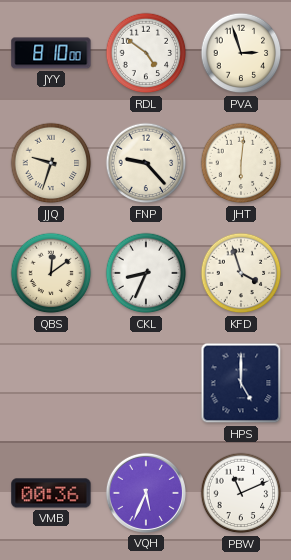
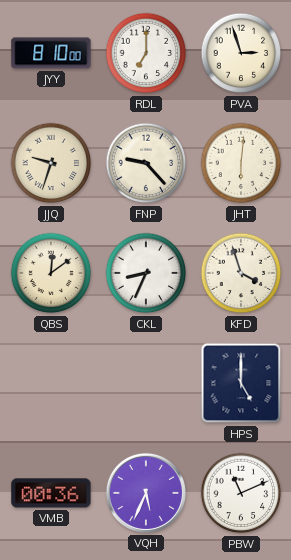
RDL: 4:51 -> 7:00
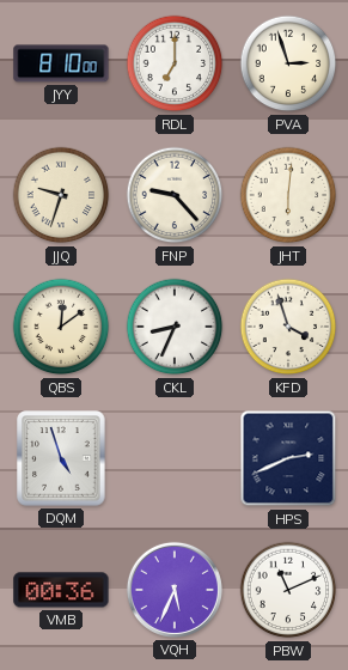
DQM: none -> 4:57
HPS: 5:00 -> 2:41
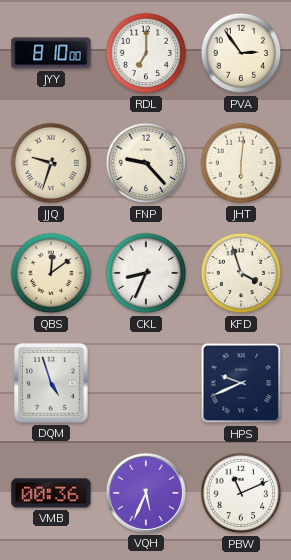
PVA: 2:57 -> 2:54
HPS: 2:41 -> 9:41
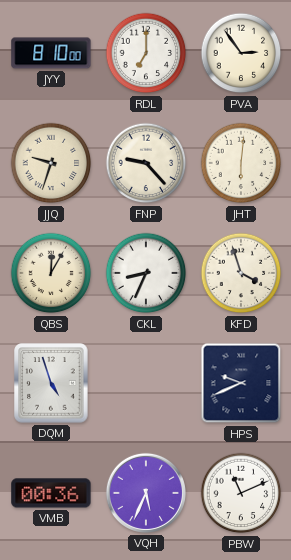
QBS: 12:09 -> 12:05
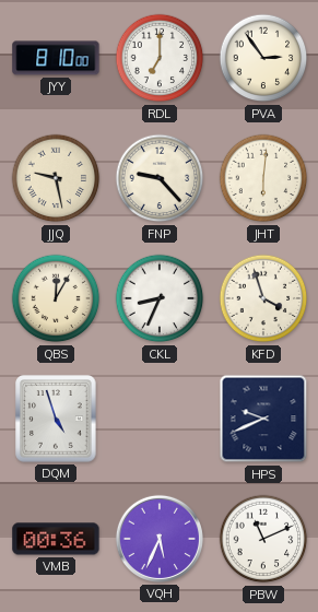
JJQ: 9:33 -> 9:28
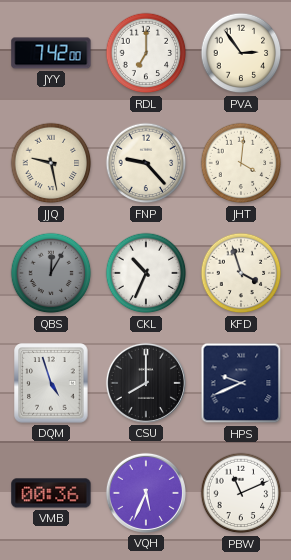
JYY: 8:10 -> 7:42
JHT: 6:01 -> 4:01
QBS dial: cream -> grey
CKL: 8:34 -> 10:34
CSU: none -> 8:00
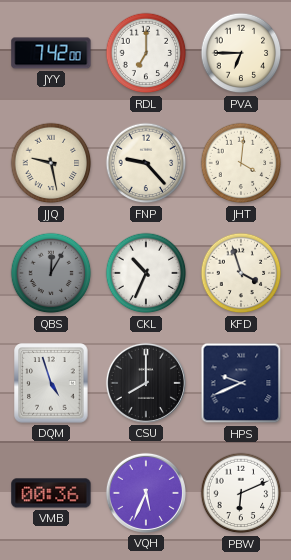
PVA: 2:54 -> 6:45
PBW: 11:11 -> 6:11
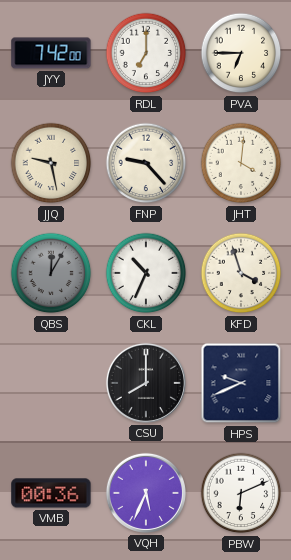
DQM: 4:57 -> none
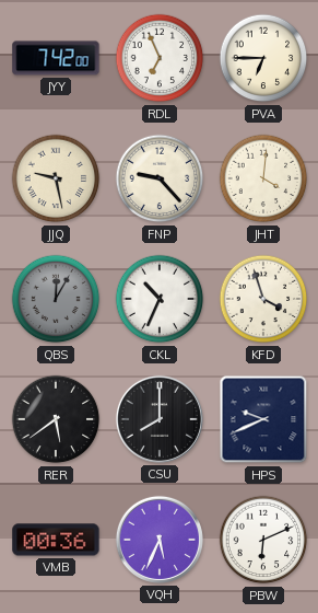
RDL: 7:00 -> 6:56
RER: none -> 5:39
